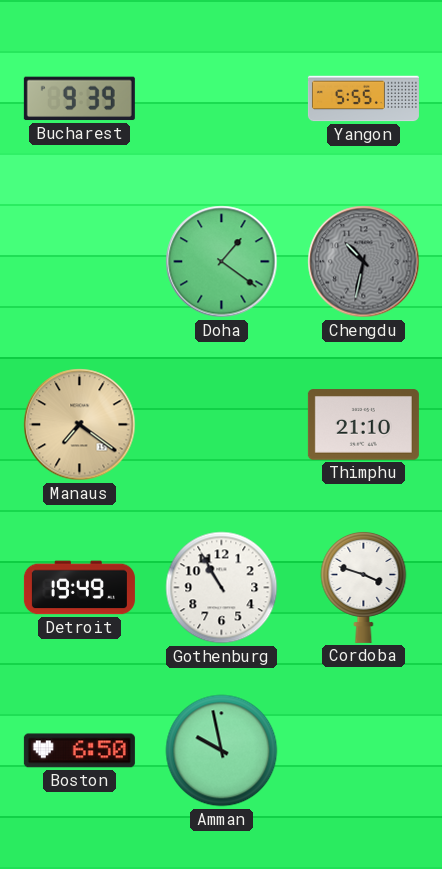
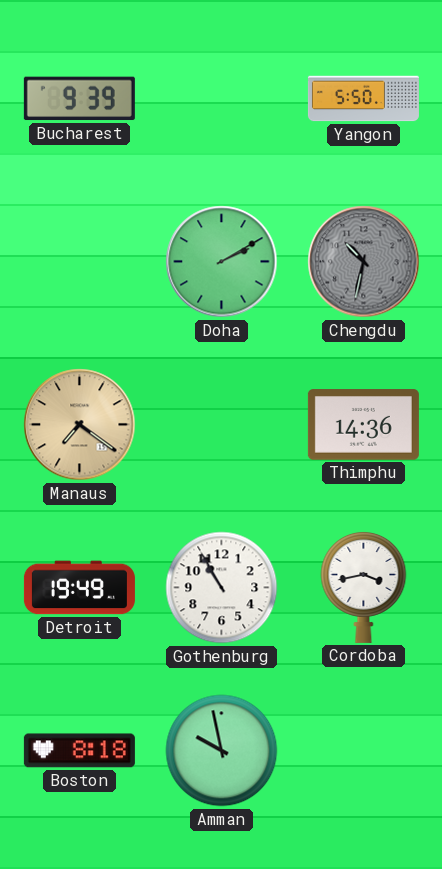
Yangon: 5:55 -> 5:50
Doha: 1:21 -> 2:10
Thimphu: 21:10 -> 14:36
Cordoba: 3:48 -> 3:43
Boston: 6:50 -> 8:18
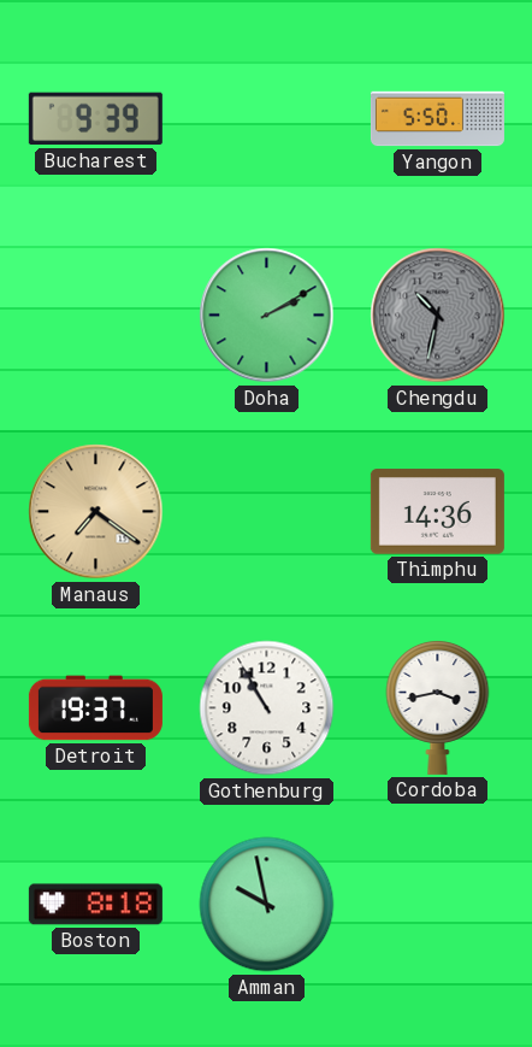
Detroit: 19:49 -> 19:37
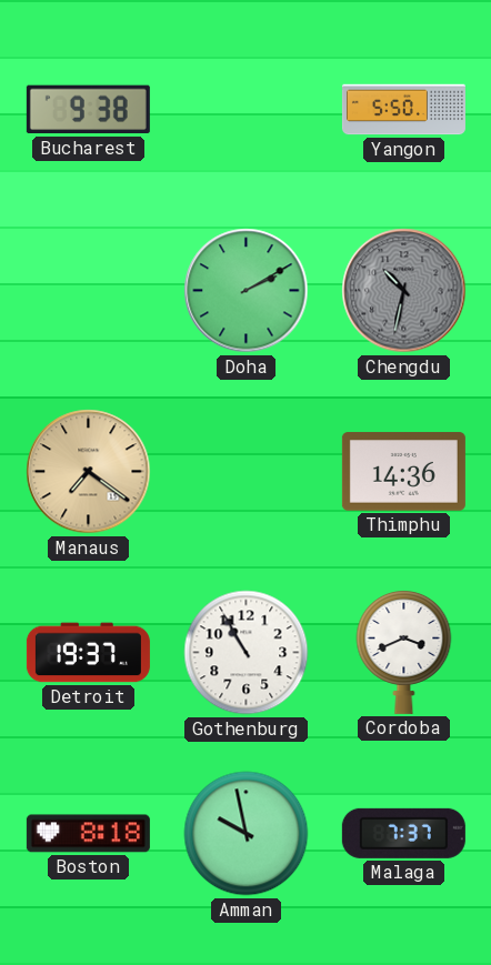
Bucharest: 9:39 -> 9:38
Cordoba: 3:43 -> 3:41
Malaga: none -> 7:37
